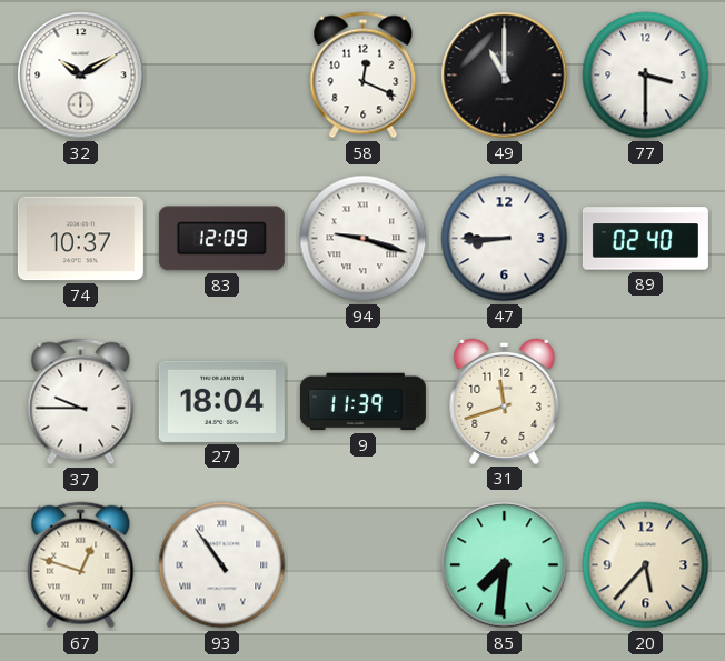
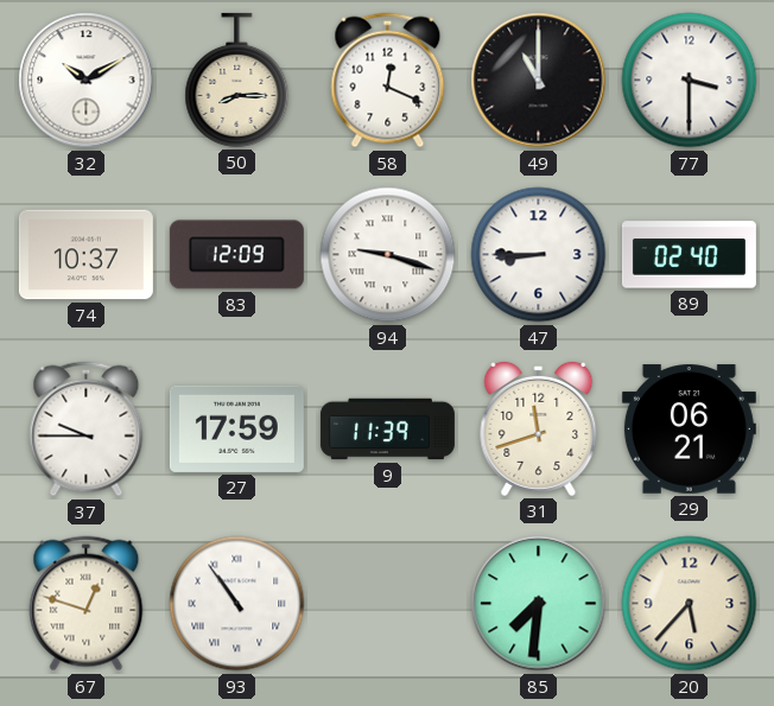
50: none -> 8:15
27: 18:04 -> 17:59
29: none -> 06:21
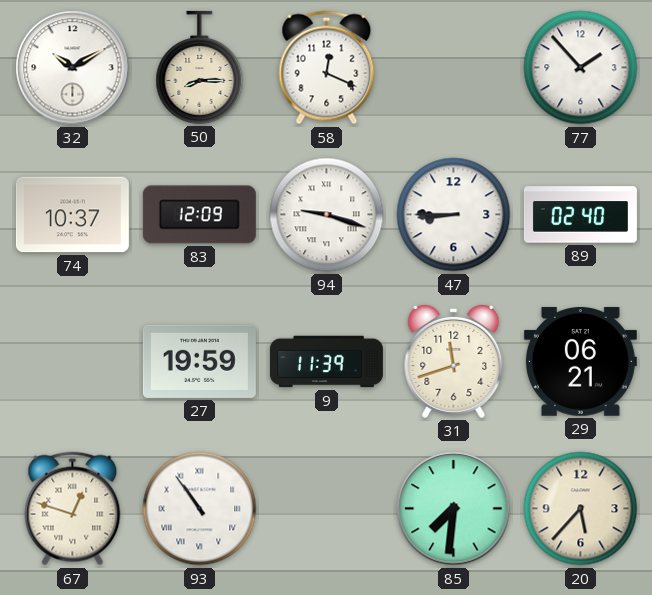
49: 11:00 -> none
77: 3:30 -> 1:53
37: 9:45 -> none
27: 17:59 -> 19:59
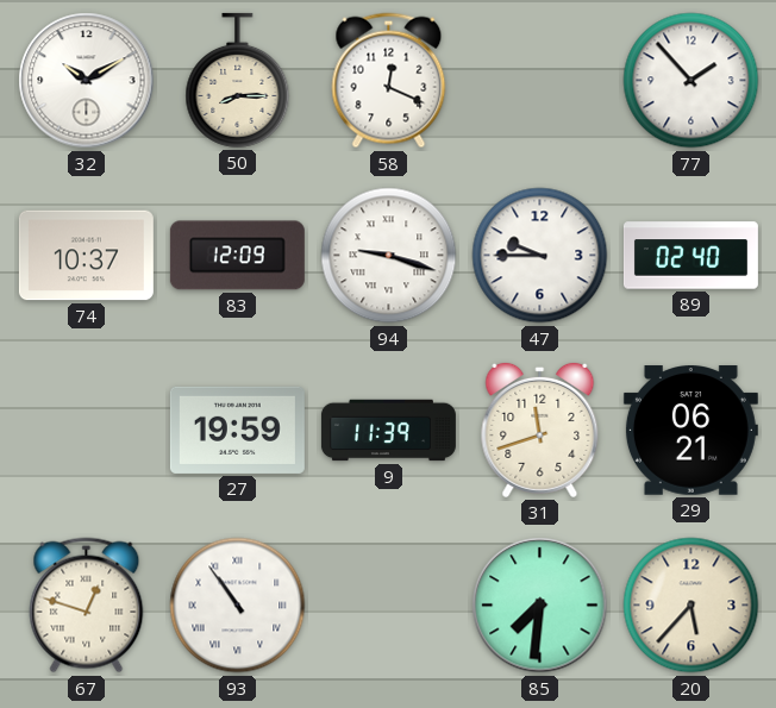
47: 8:45 -> 9:45
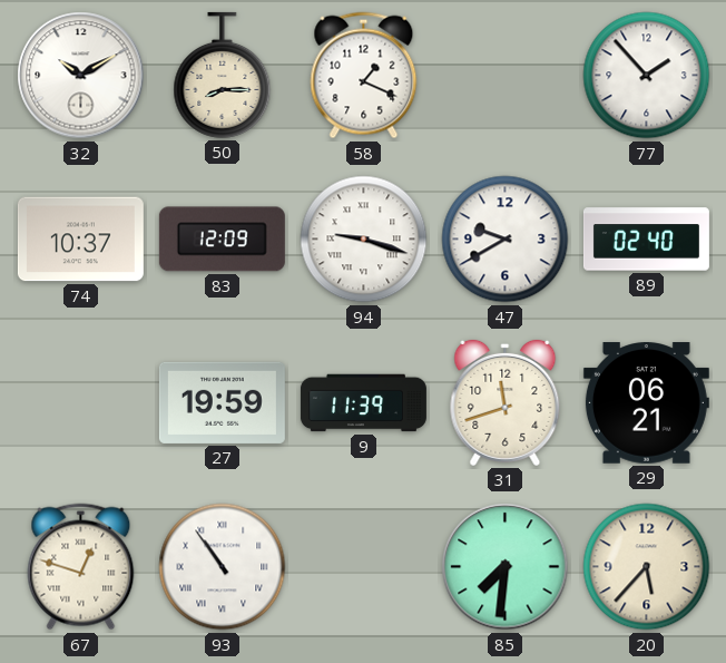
58: 12:19 -> 1:19
47: 9:45 -> 9:40
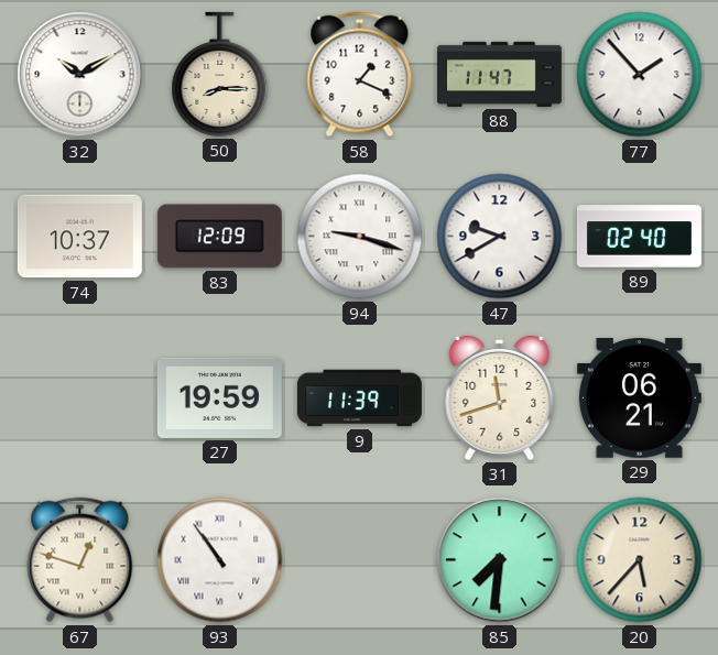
88: none -> 11:47
